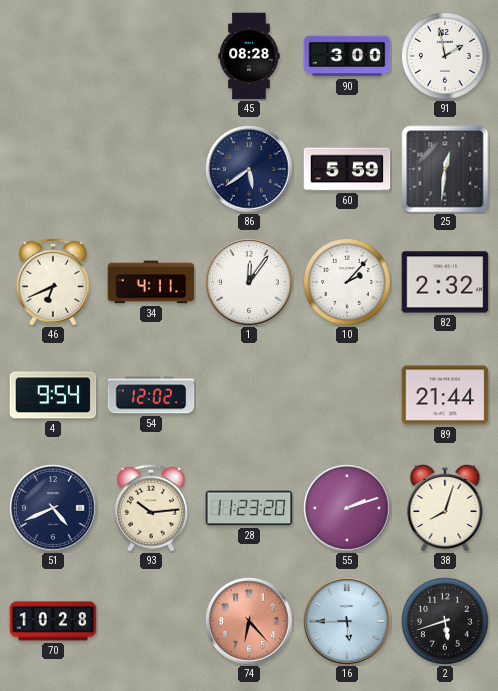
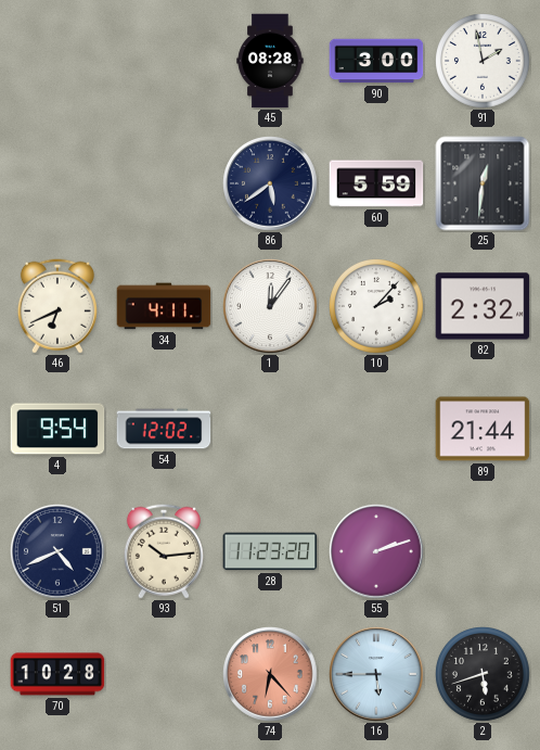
38: 8:03 -> none
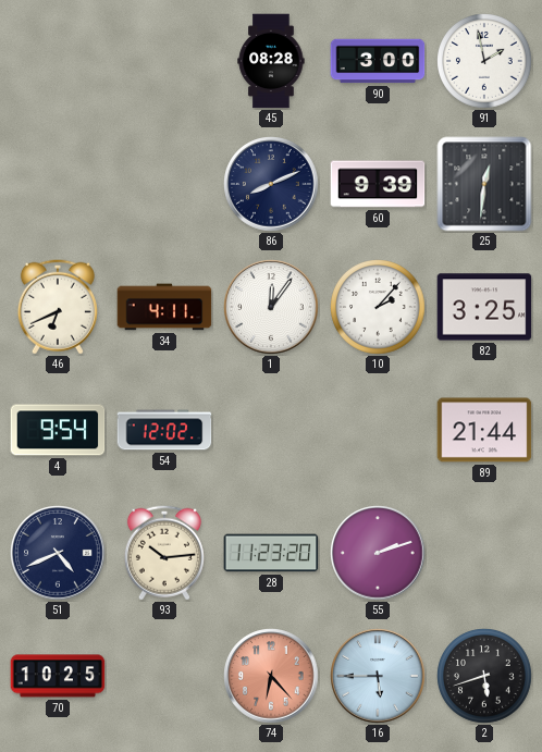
86: 5:39 -> 8:11
60: 5:59 -> 9:39
82: 2:32 -> 3:25
70: 10:28 -> 10:25
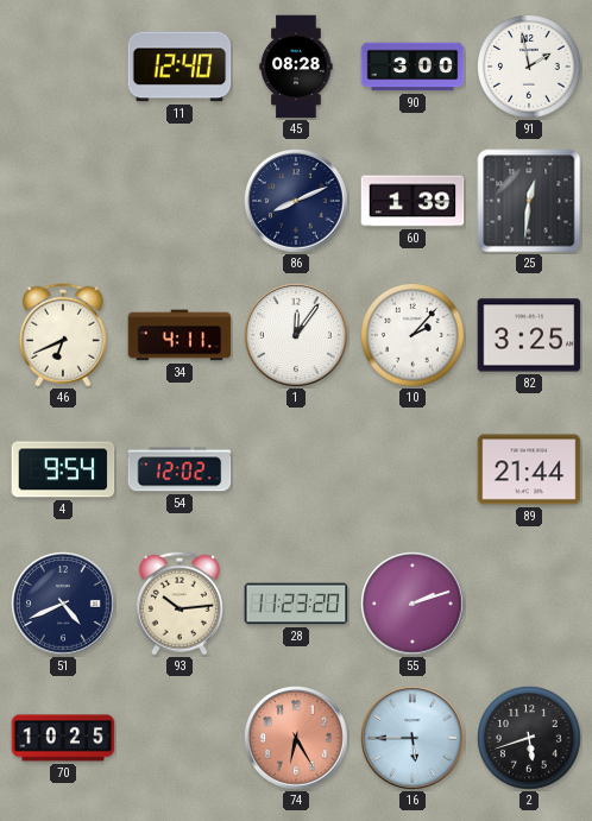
11: none -> 12:40
60: 9:39 -> 1:39
74: 6:23 -> 6:25
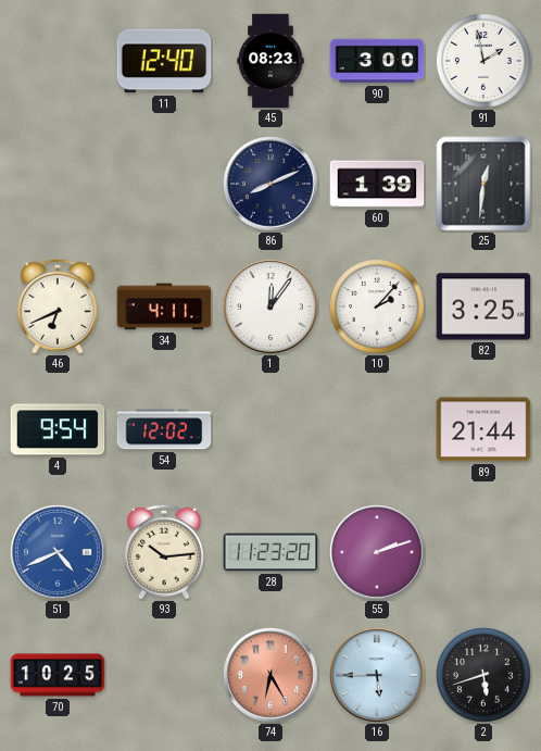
45: 08:28 -> 08:23
51 dial: navy -> blue
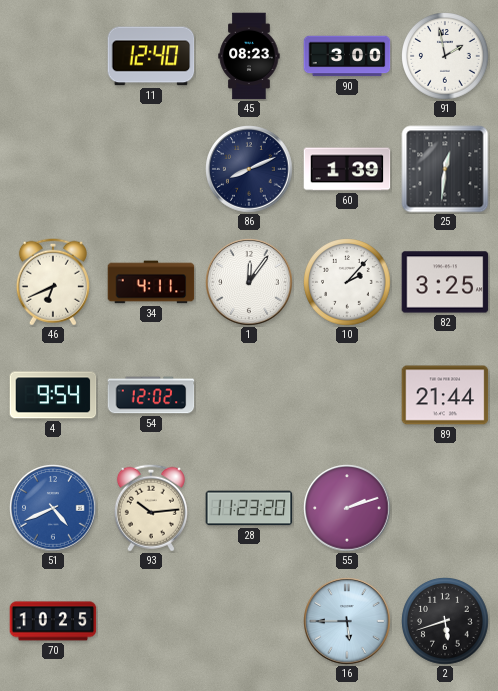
74: 6:25 -> none
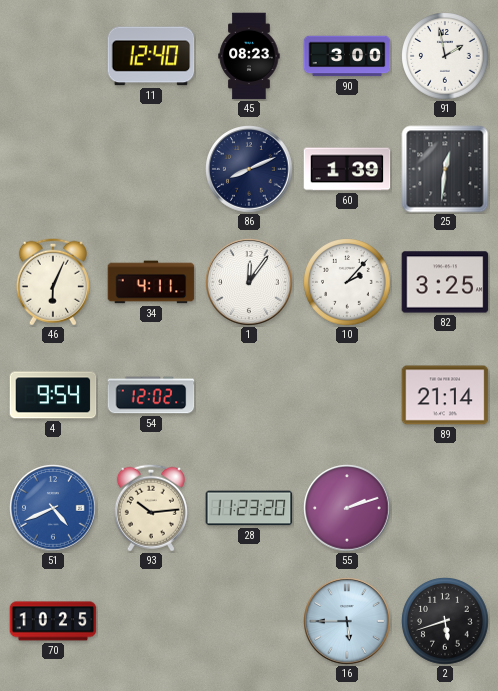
46: 6:41 -> 6:04
89: 21:44 -> 21:14
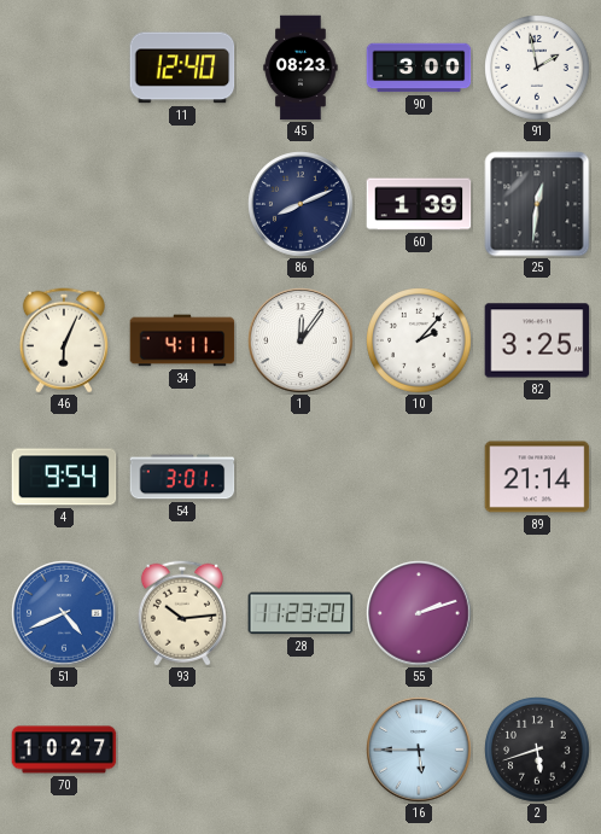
54: 12:02 -> 3:01
70: 10:25 -> 10:27
